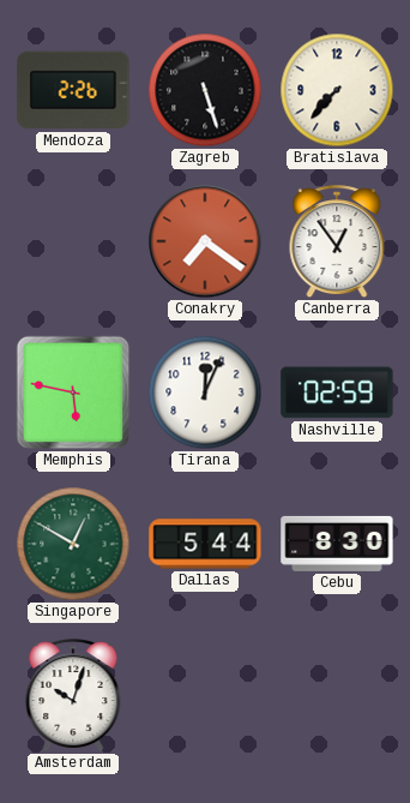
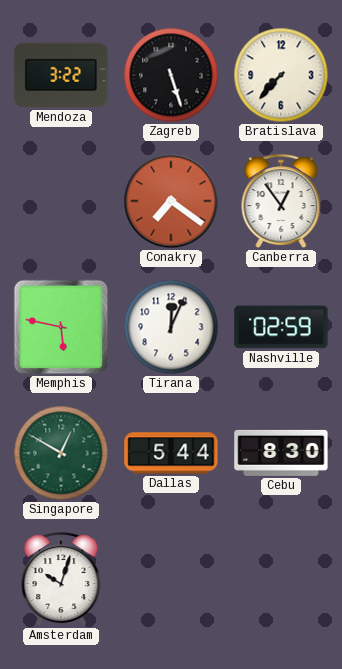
Mendoza: 2:26 -> 3:22
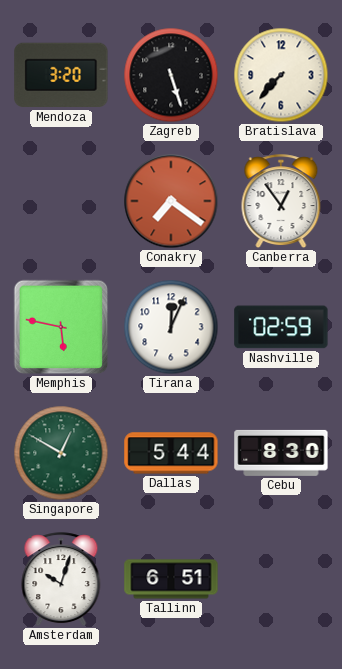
Mendoza: 3:22 -> 3:20
Tallinn: none -> 6:51
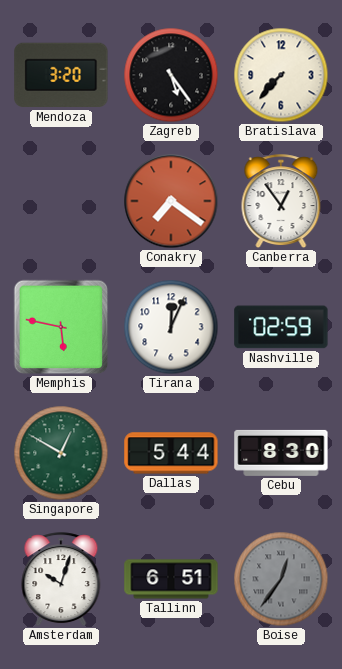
Zagreb: 5:27 -> 5:24
Boise: none -> 12:36
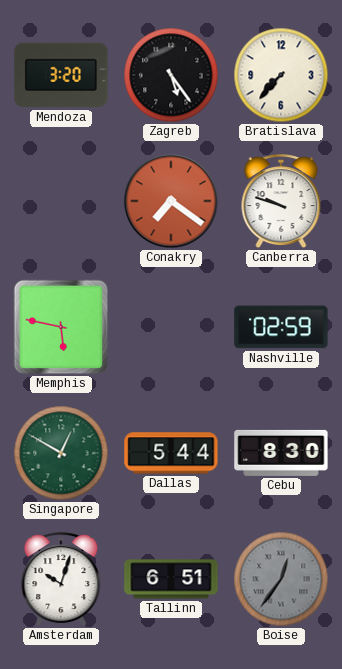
Canberra: 12:54 -> 9:48
Tirana: 12:04 -> none
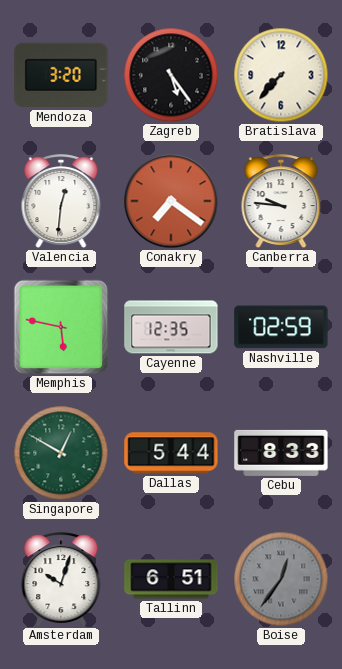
Valencia: none -> 12:31
Canberra: 9:48 -> 9:46
Cayenne: none -> 12:35
Cebu: 8:30 -> 8:33
